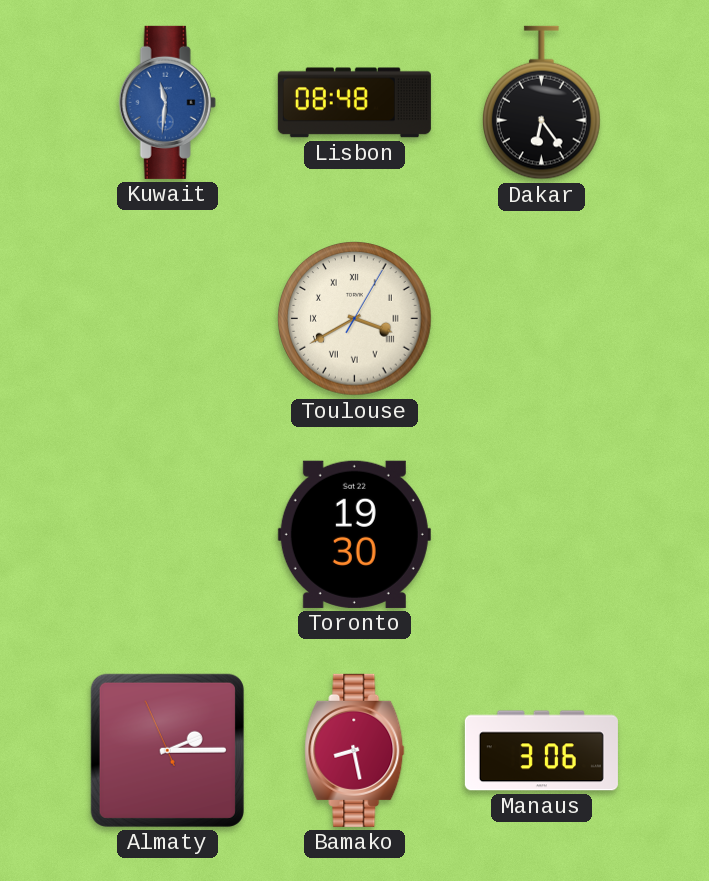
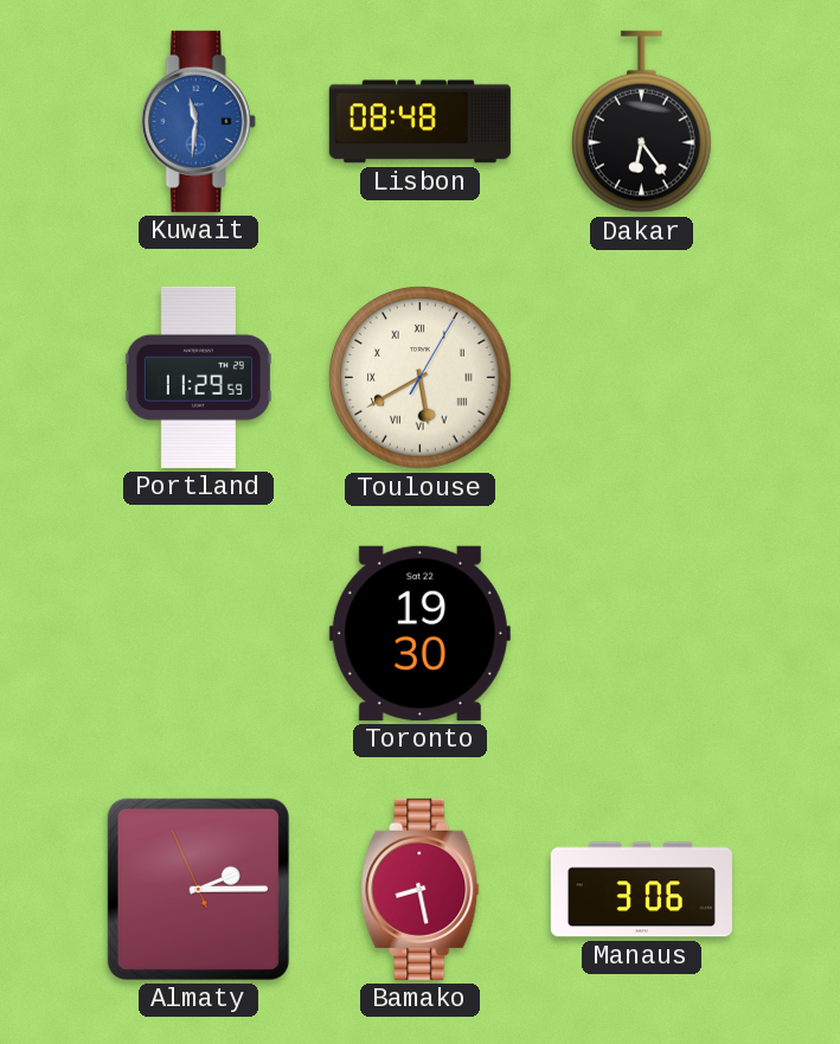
Portland: none -> 11:29
Toulouse: 3:40 -> 5:40
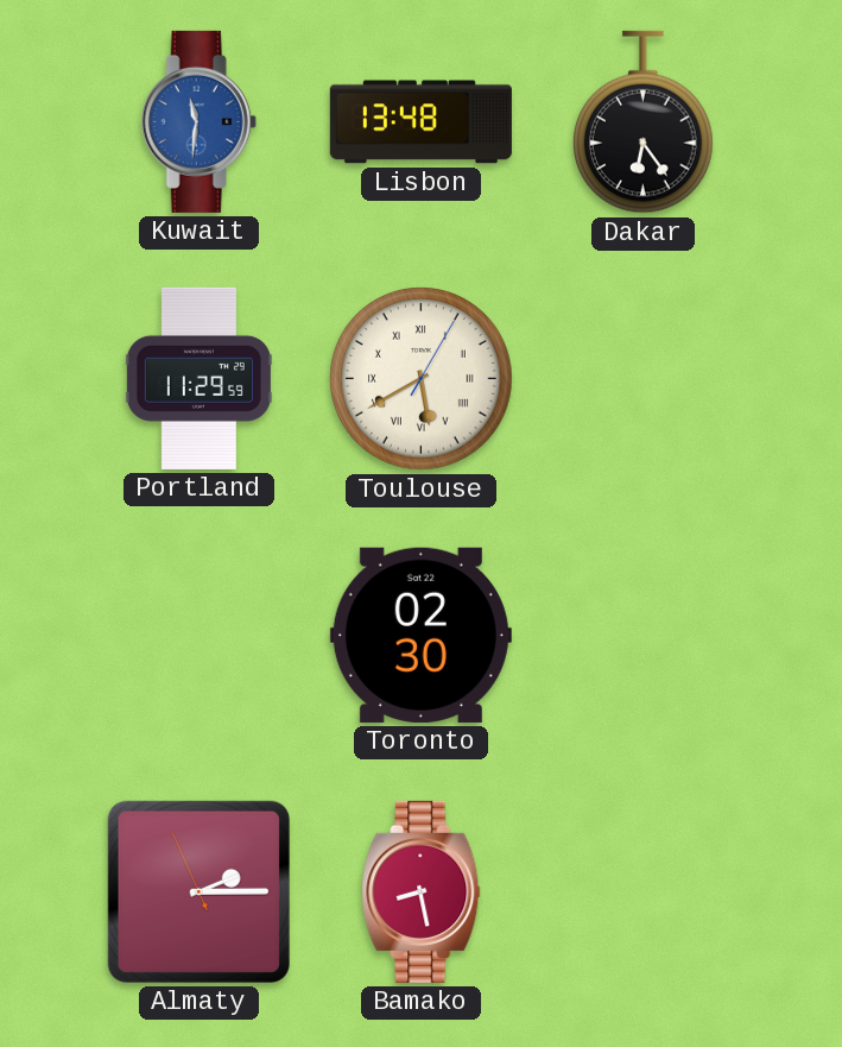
Lisbon: 08:48 -> 13:48
Toronto: 19:30 -> 02:30
Manaus: 3:06 -> none
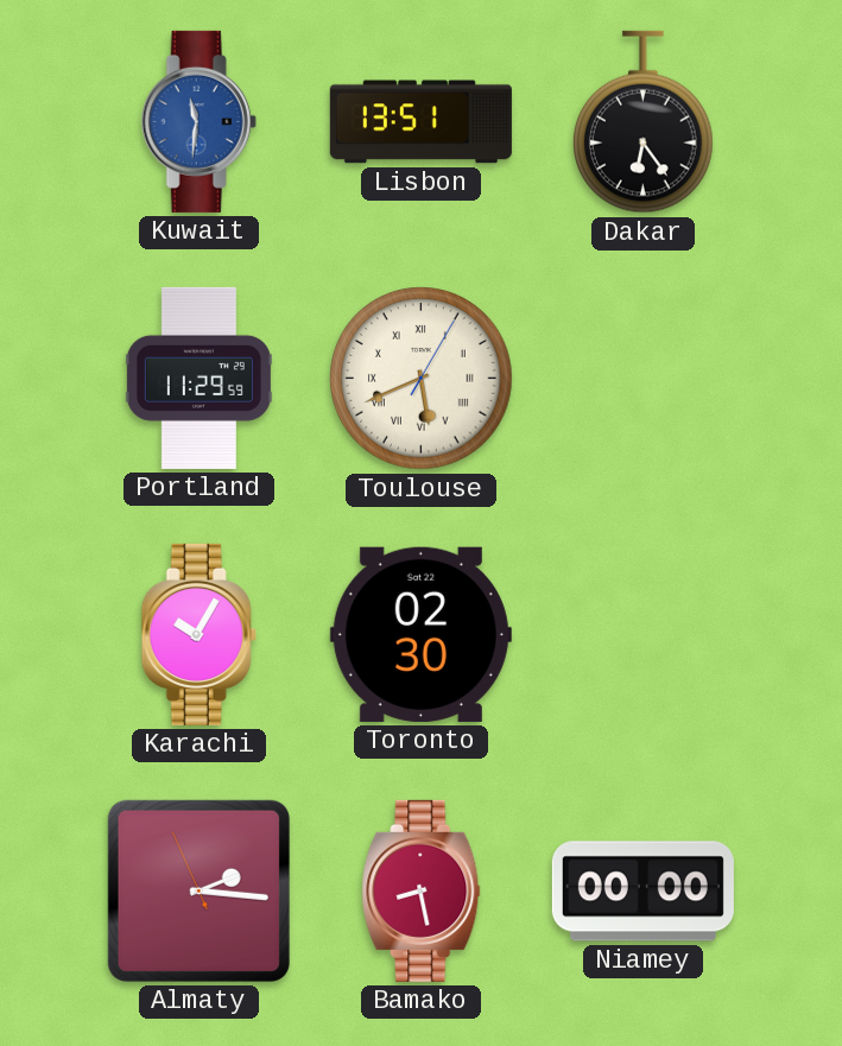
Lisbon: 13:48 -> 13:51
Toulouse: 5:40 -> 5:41
Karachi: none -> 10:05
Almaty: 2:14 -> 2:15
Niamey: none -> 00:00
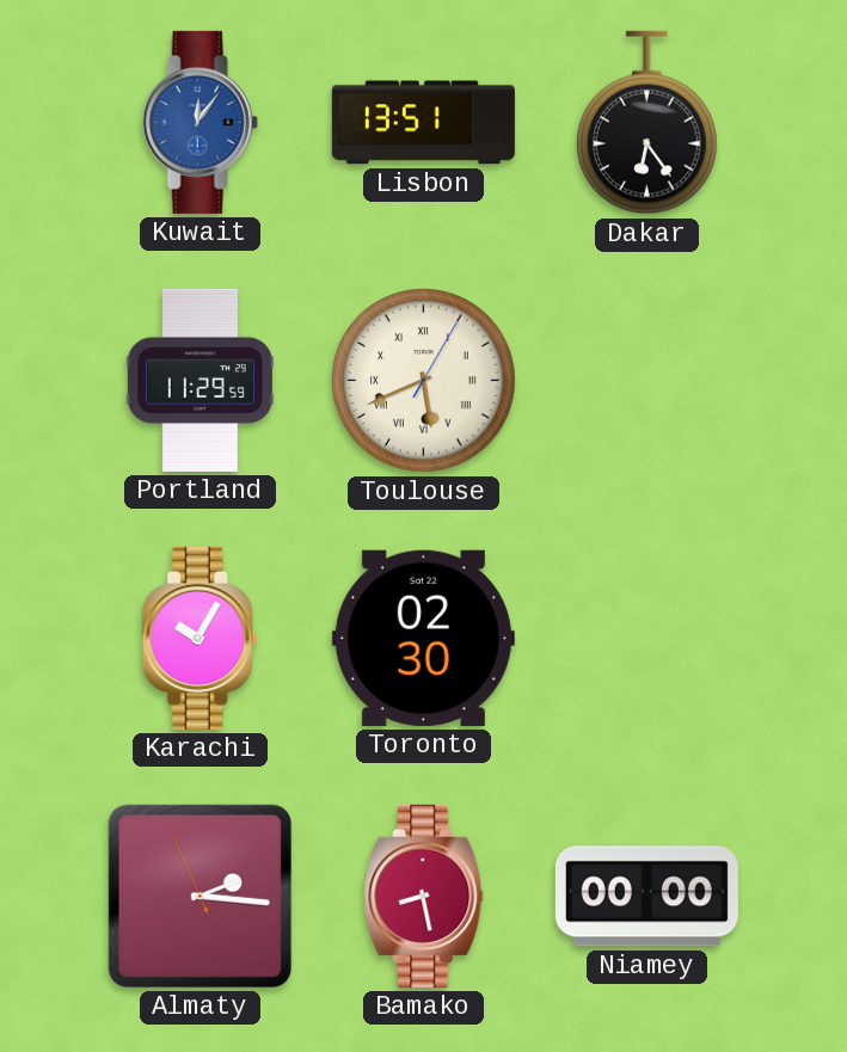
Kuwait: 11:31 -> 12:06
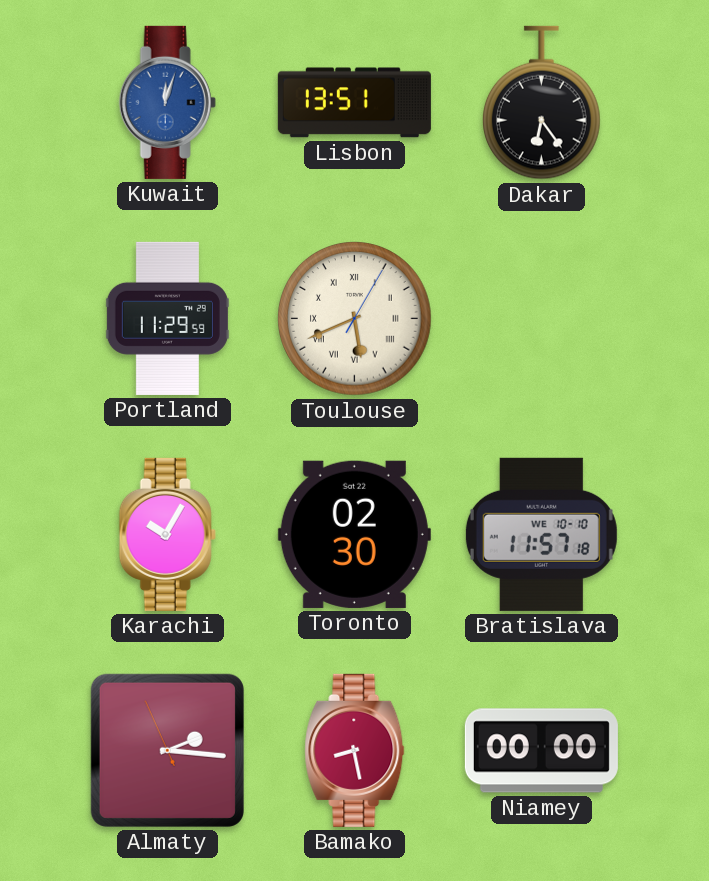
Kuwait: 12:06 -> 12:03
Bratislava: none -> 11:57
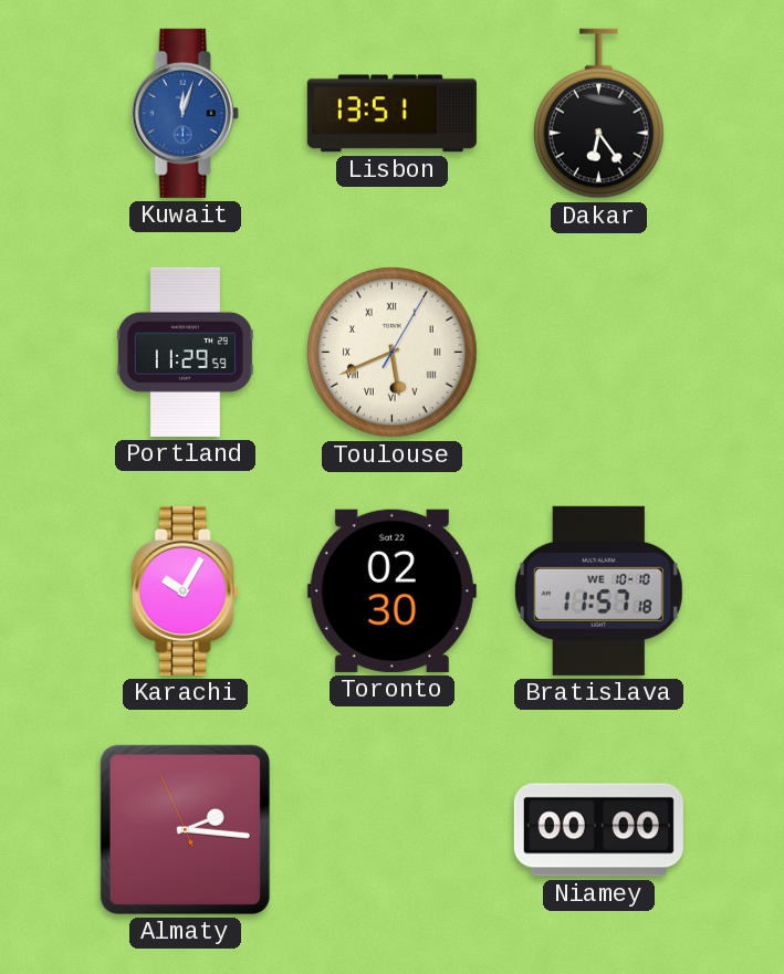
Bamako: 8:28 -> none
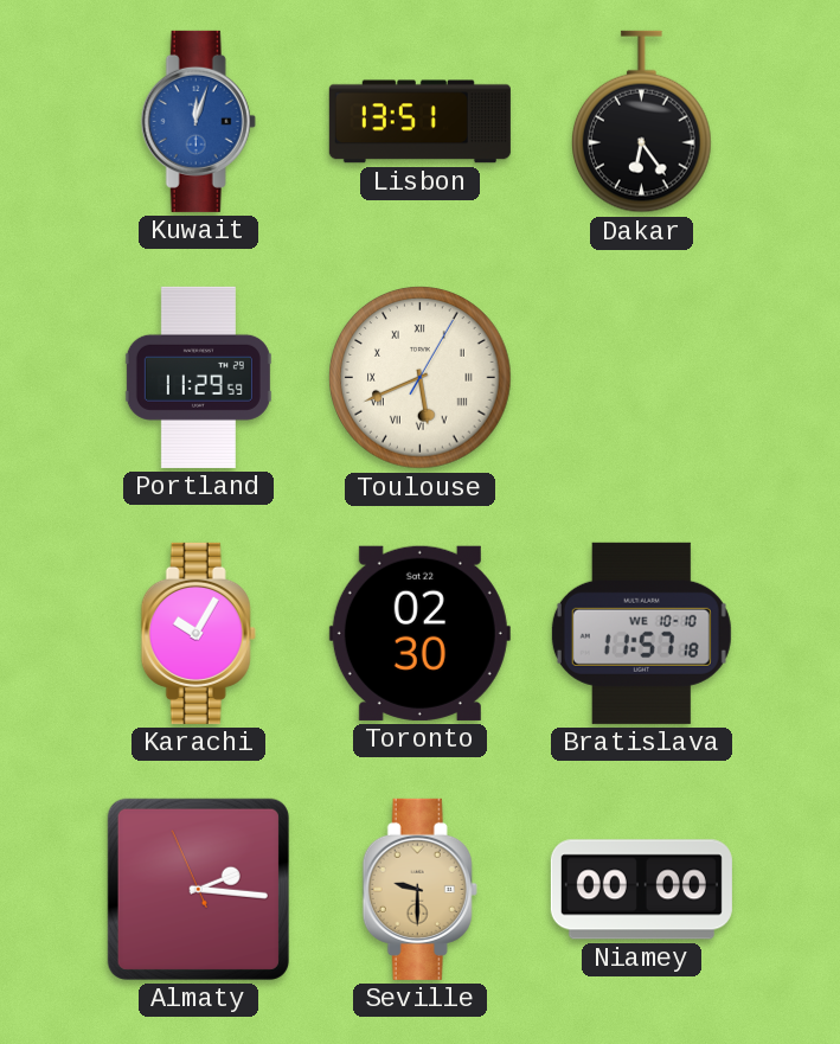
Seville: none -> 9:30
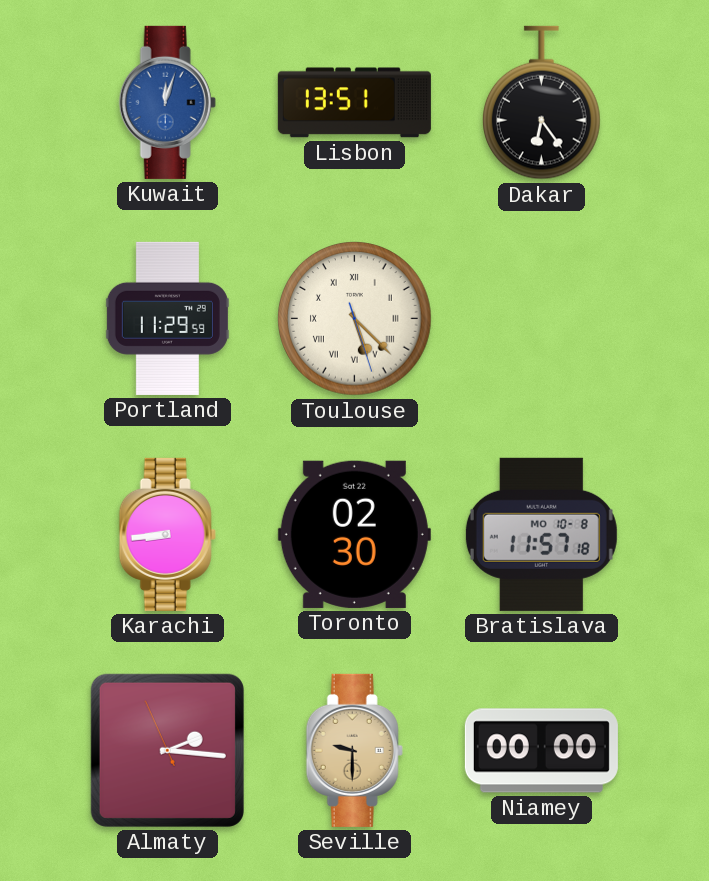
Toulouse: 5:41 -> 5:22
Karachi: 10:05 -> 8:44
Bratislava date: WE 10-10 -> MO 10-8
